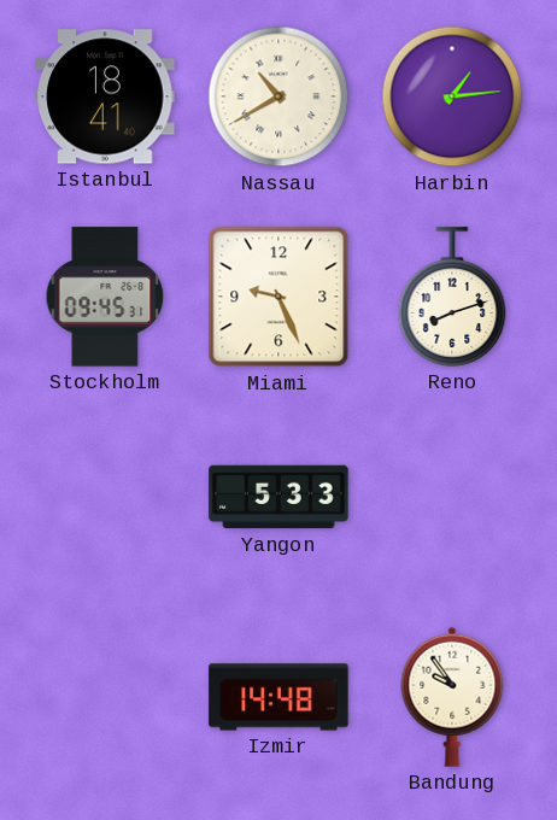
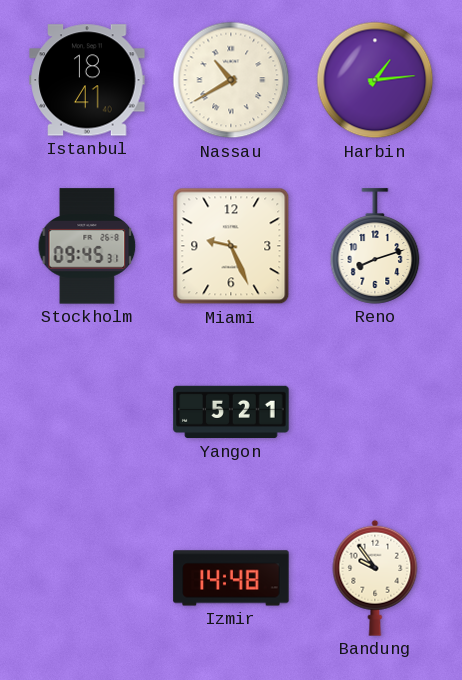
Yangon: 5:33 -> 5:21
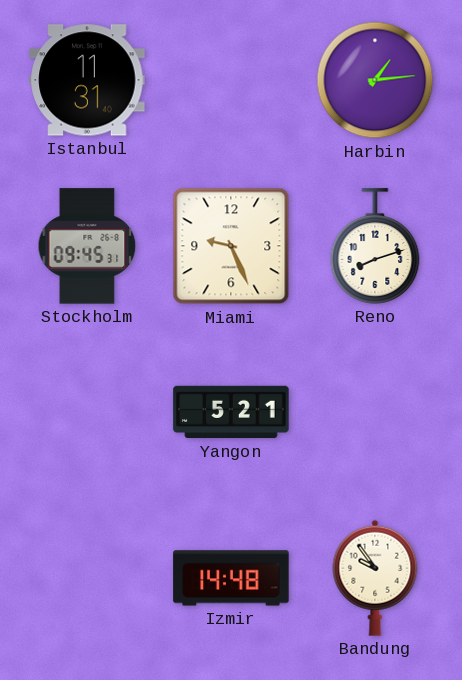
Istanbul: 18:41 -> 11:31
Nassau: 10:40 -> none
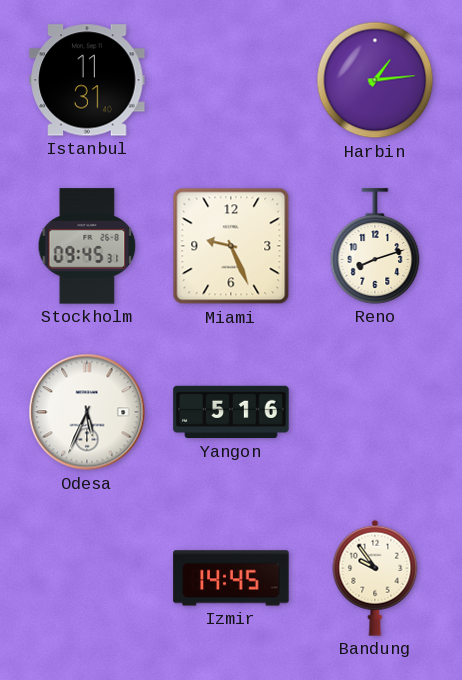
Odesa: none -> 5:34
Yangon: 5:21 -> 5:16
Izmir: 14:48 -> 14:45
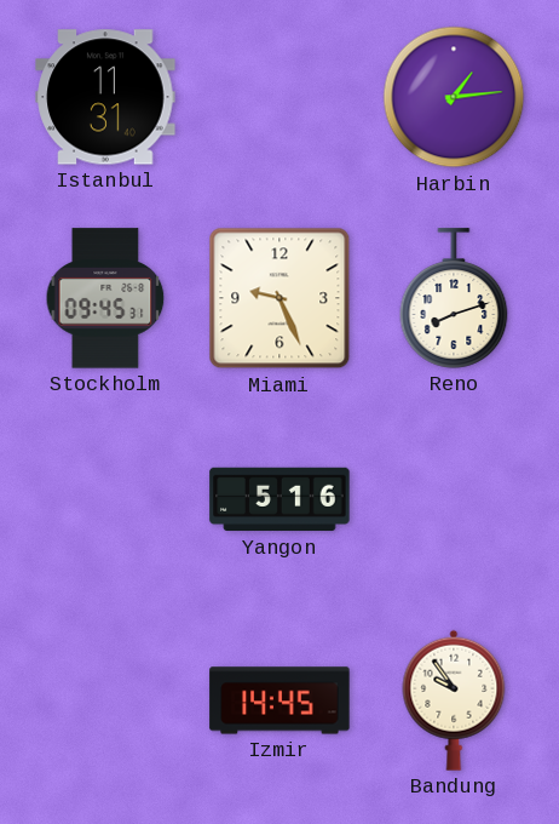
Odesa: 5:34 -> none
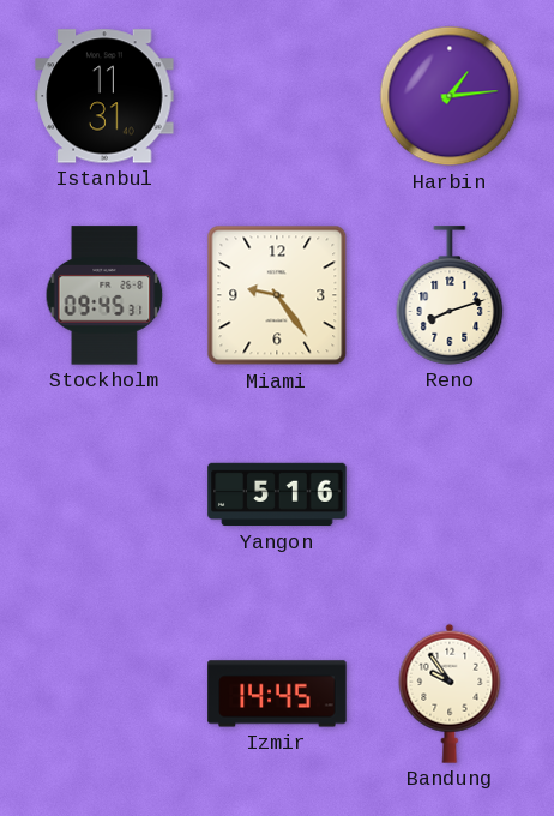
Miami: 9:26 -> 9:24
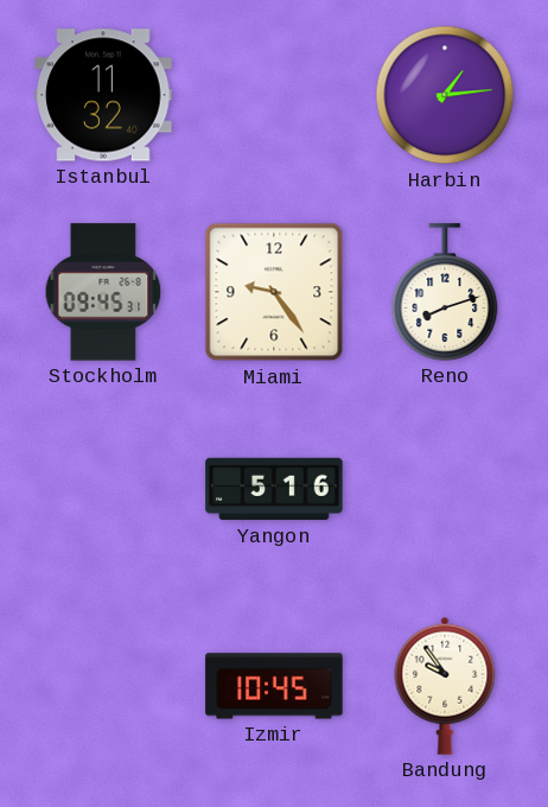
Istanbul: 11:31 -> 11:32
Izmir: 14:45 -> 10:45
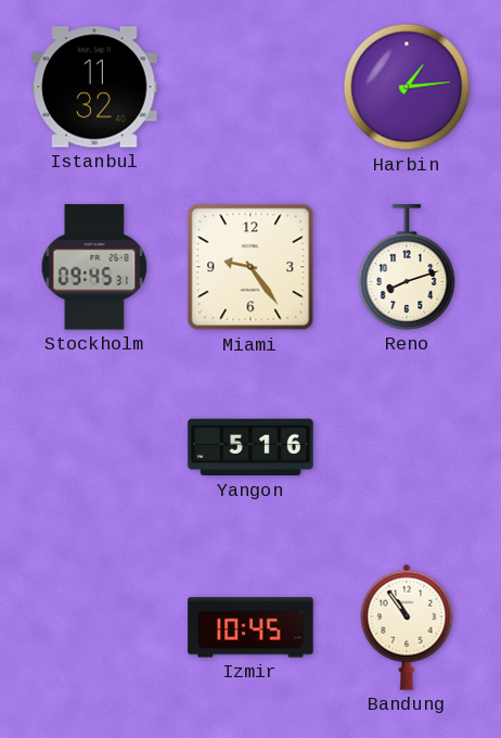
Bandung: 9:54 -> 10:54
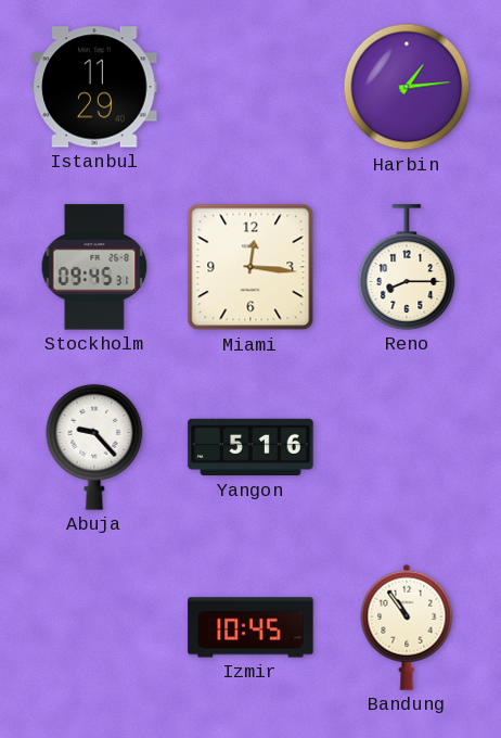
Istanbul: 11:32 -> 11:29
Miami: 9:24 -> 12:16
Reno: 8:12 -> 8:15
Abuja: none -> 9:23
